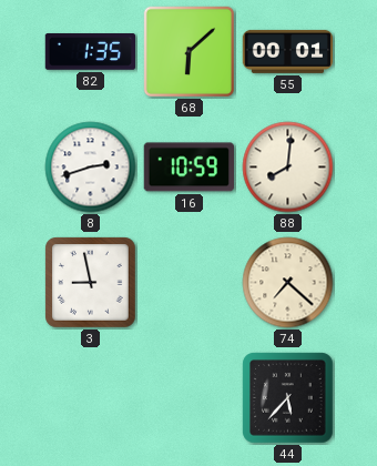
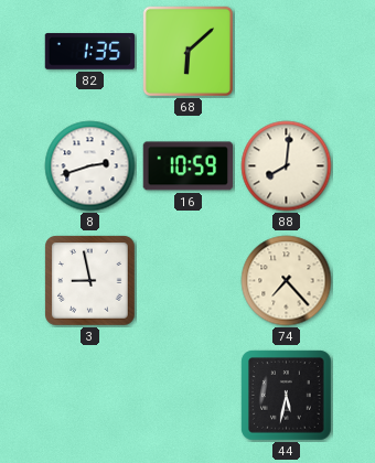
55: 00:01 -> none
74: 7:22 -> 7:23
44: 5:37 -> 5:32
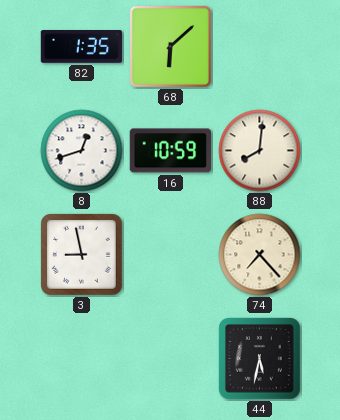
8: 2:42 -> 12:42
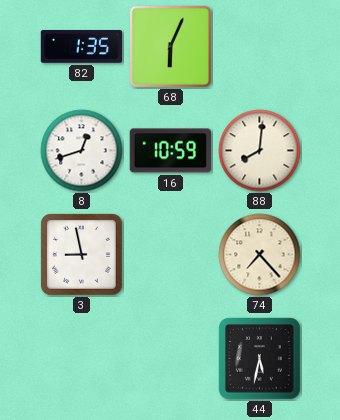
68: 6:08 -> 6:04
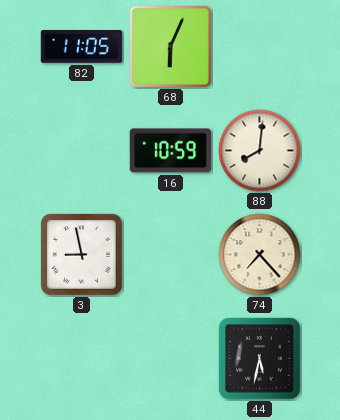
82: 1:35 -> 11:05
8: 12:42 -> none
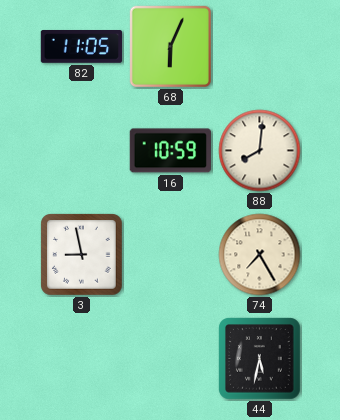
74: 7:23 -> 7:25
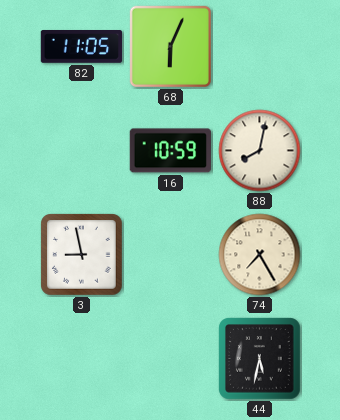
88: 8:01 -> 8:02
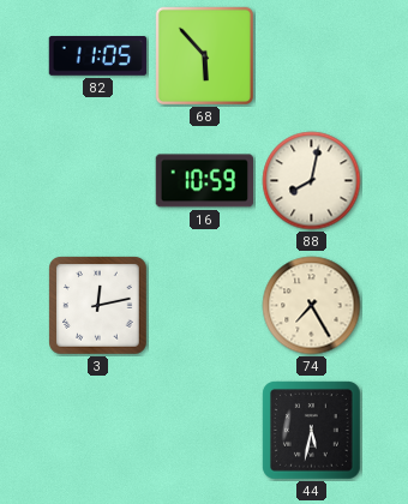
68: 6:04 -> 5:53
3: 8:58 -> 12:13
